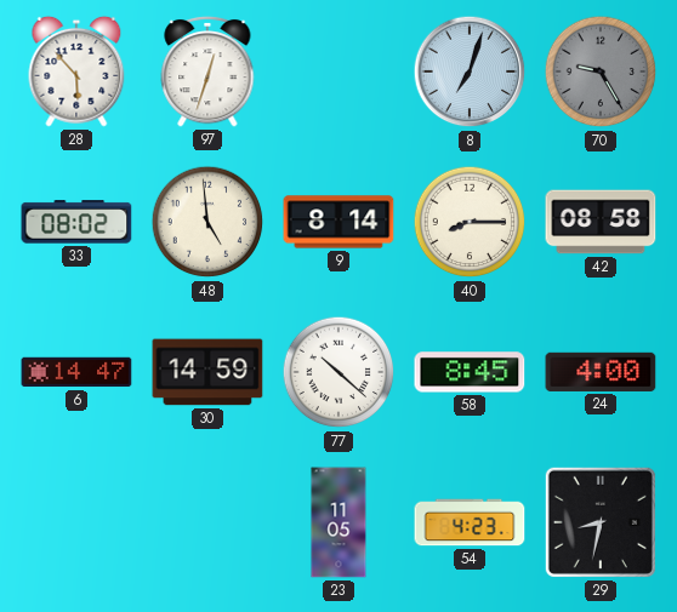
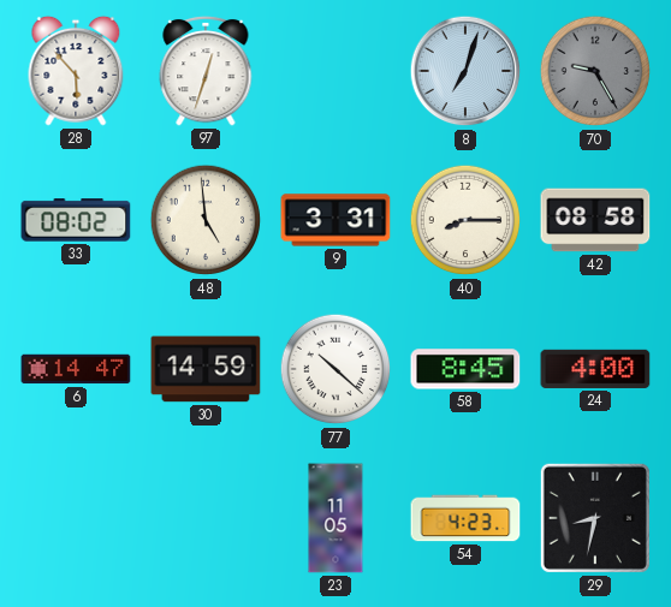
9: 8:14 -> 3:31
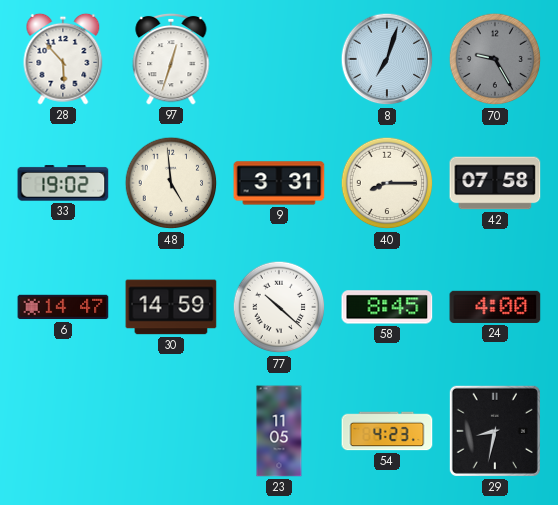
33: 08:02 -> 19:02
42: 08:58 -> 07:58
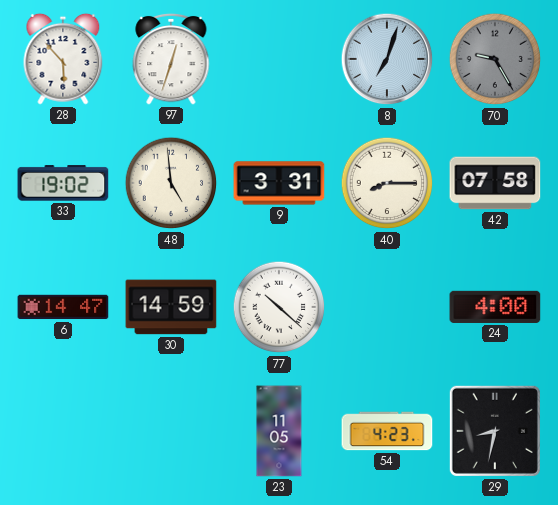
58: 8:45 -> none
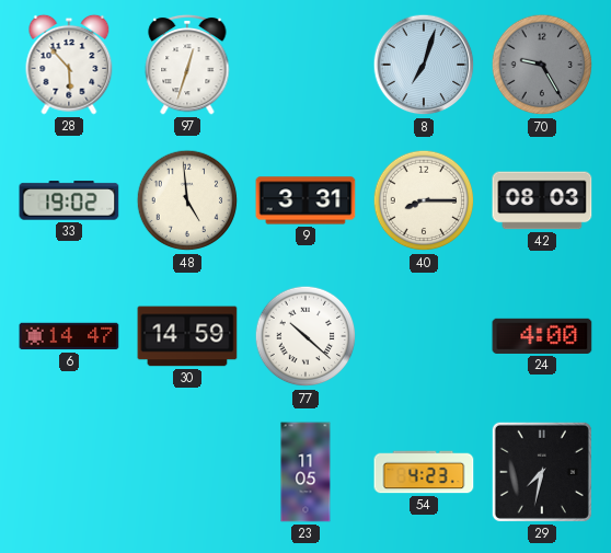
42: 07:58 -> 08:03
29: 8:32 -> 7:32
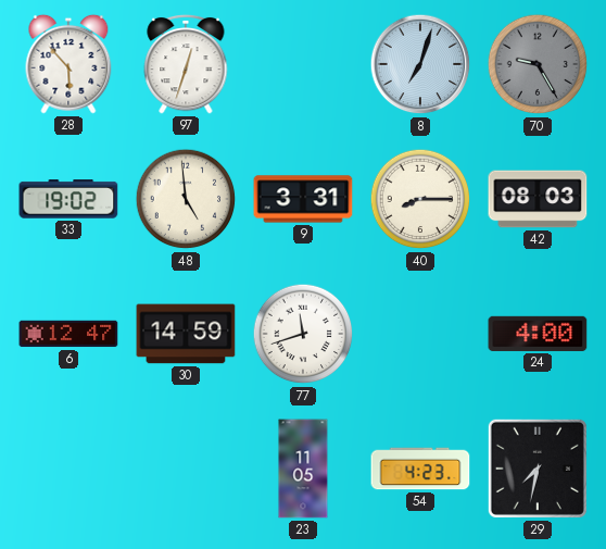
6: 14:47 -> 12:47
77: 10:22 -> 11:42
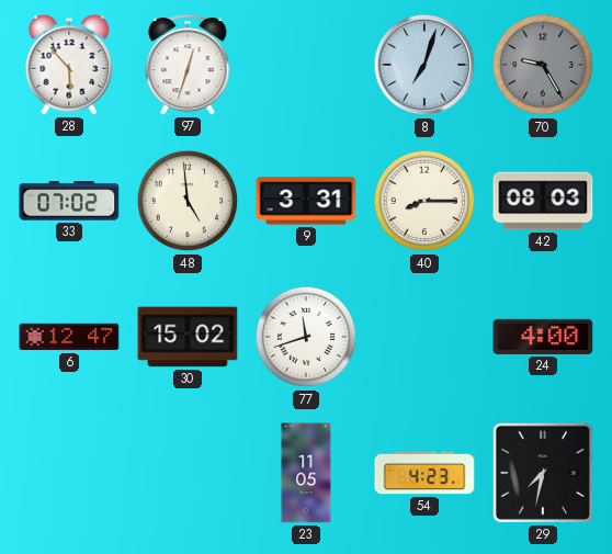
33: 19:02 -> 07:02
30: 14:59 -> 15:02
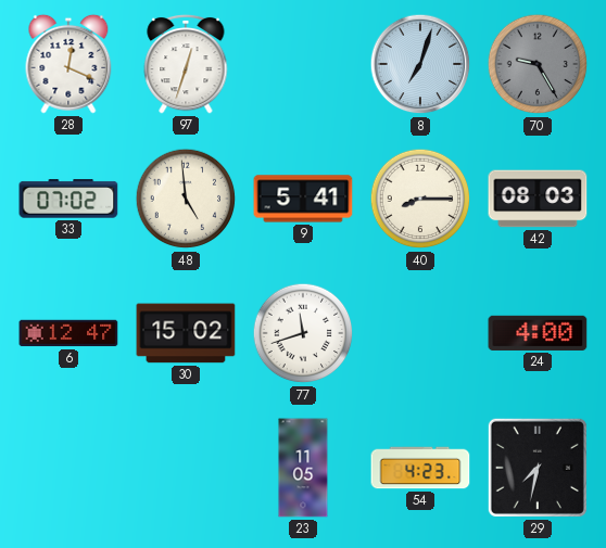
28: 5:53 -> 12:19
9: 3:31 -> 5:41
